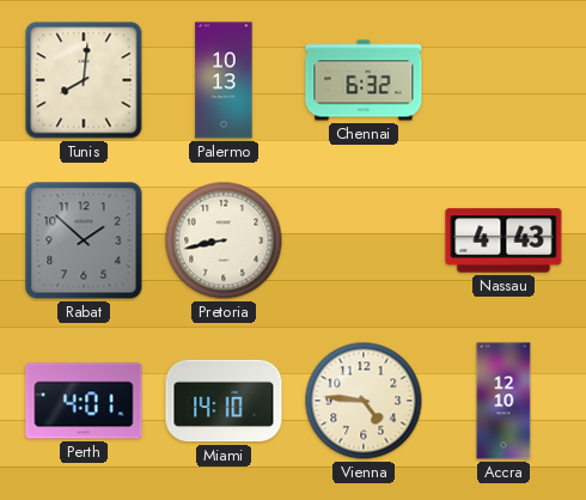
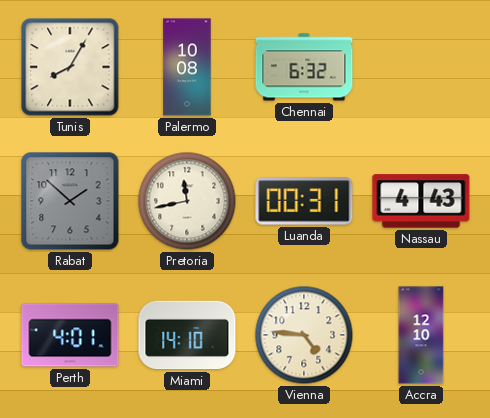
Tunis: 8:01 -> 8:05
Palermo: 10:13 -> 10:08
Pretoria: 8:43 -> 11:43
Luanda: none -> 00:31
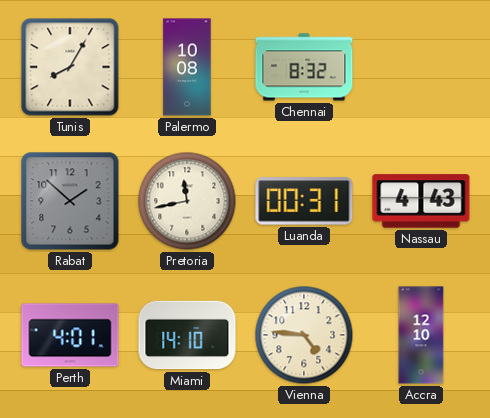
Chennai: 6:32 -> 8:32
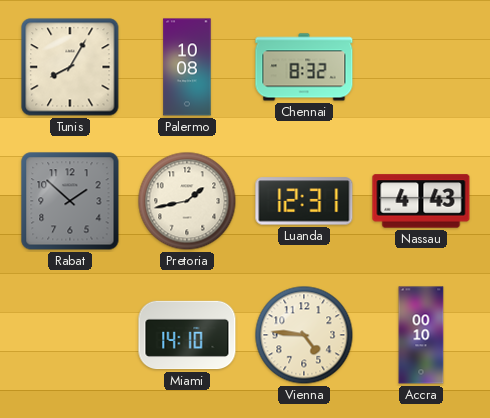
Pretoria: 11:43 -> 1:43
Luanda: 00:31 -> 12:31
Perth: 4:01 -> none
Accra: 12:10 -> 00:10
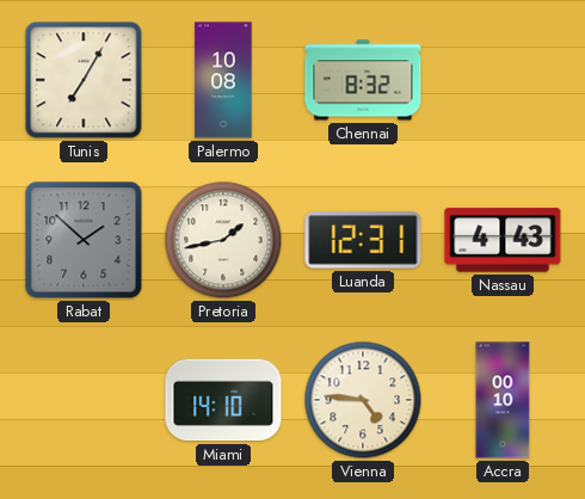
Tunis: 8:05 -> 7:05
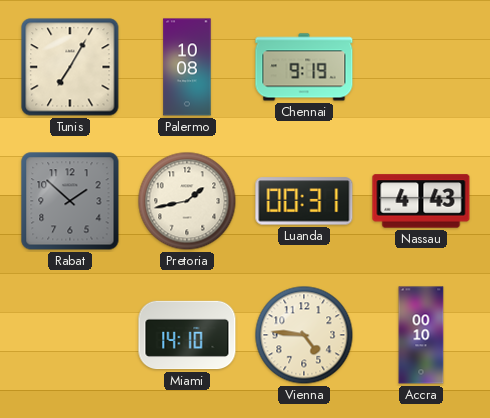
Chennai: 8:32 -> 9:19
Luanda: 12:31 -> 00:31
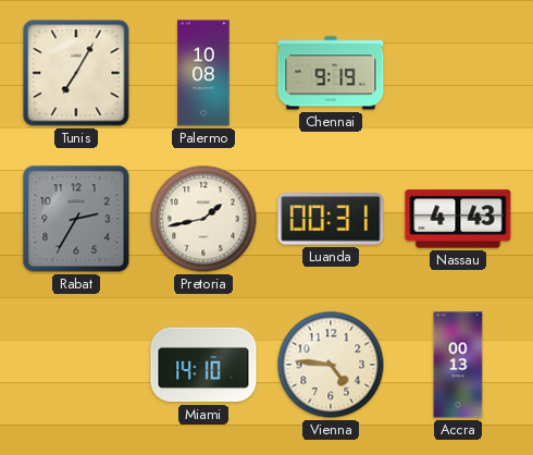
Rabat: 1:52 -> 2:35
Accra: 00:10 -> 00:13
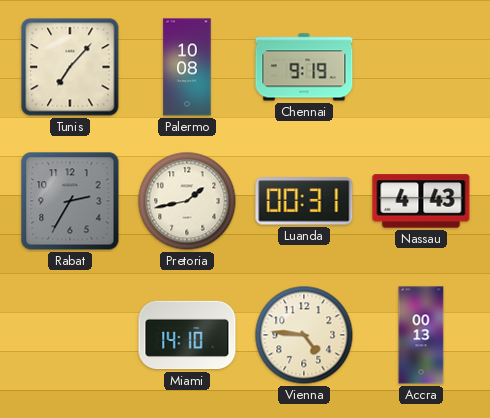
Tunis: 7:05 -> 7:07
